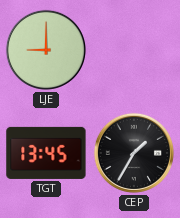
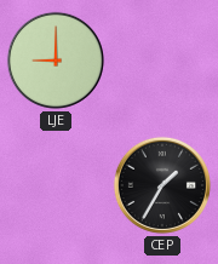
TGT: 13:45 -> none
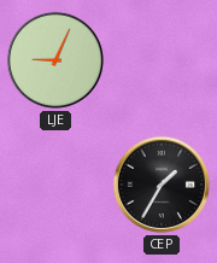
LJE: 9:00 -> 9:04
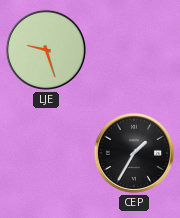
LJE: 9:04 -> 9:27
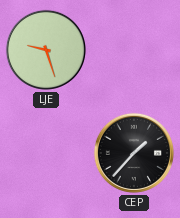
CEP: 1:35 -> 1:37
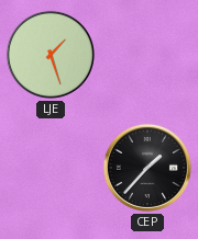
LJE: 9:27 -> 1:27
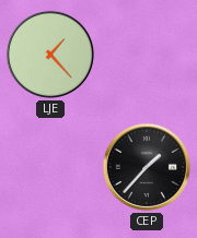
LJE: 1:27 -> 1:23
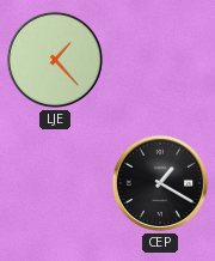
CEP: 1:37 -> 1:20
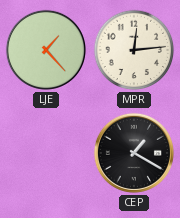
MPR: none -> 12:14
